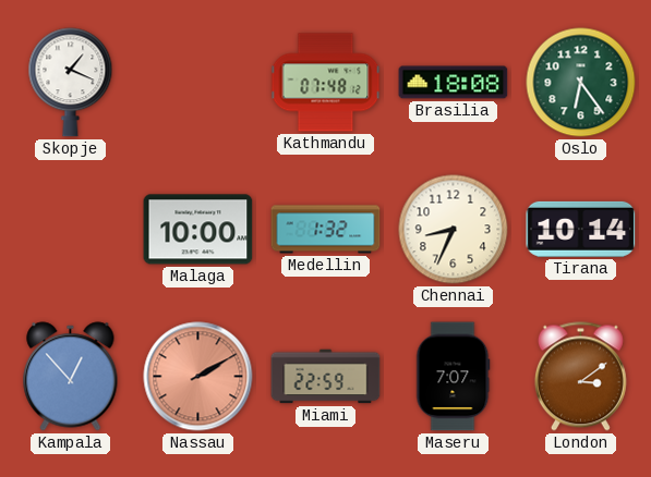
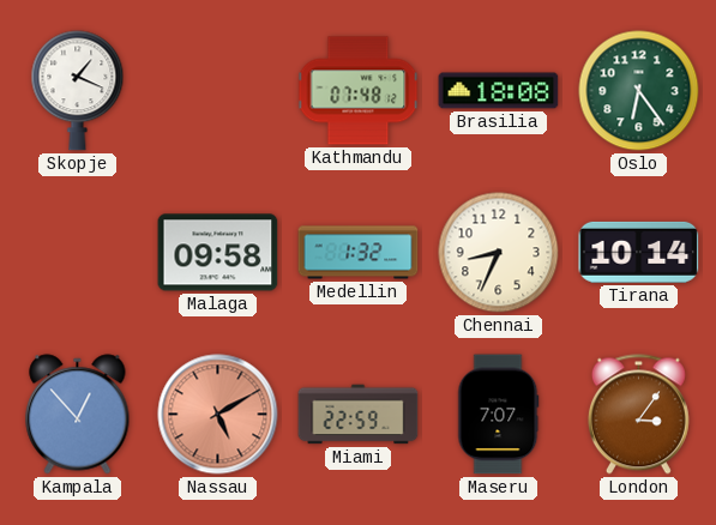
Malaga: 10:00 -> 09:58
Nassau: 2:10 -> 5:10
London: 3:09 -> 3:06
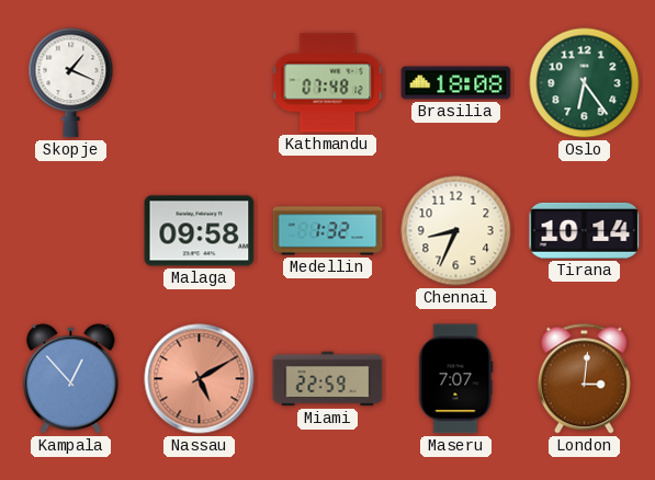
London: 3:06 -> 3:01
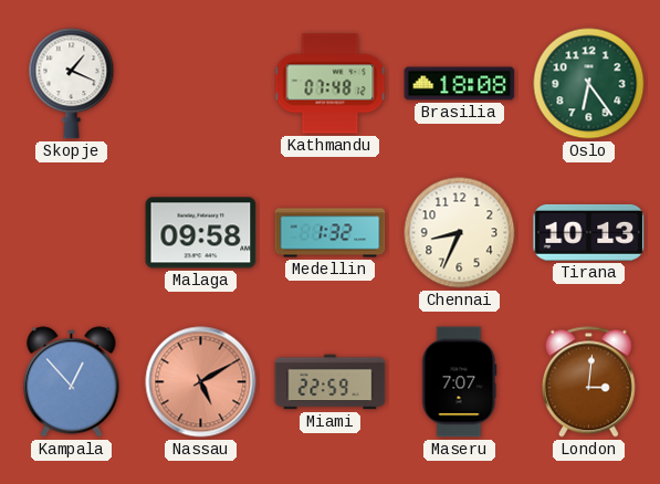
Tirana: 10:14 -> 10:13
